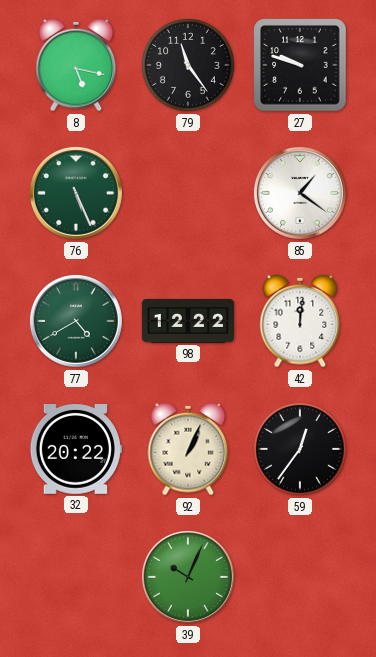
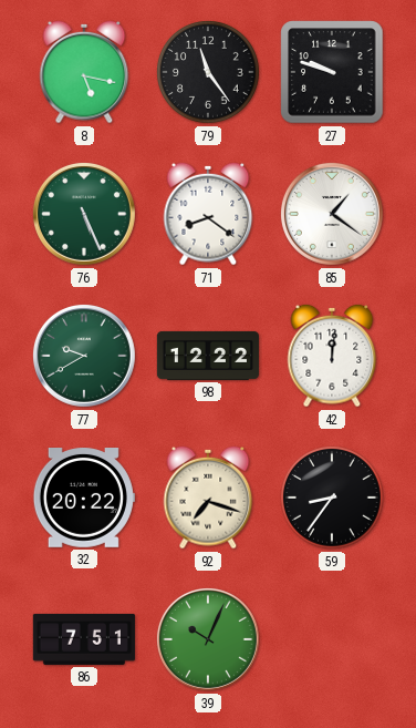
71: none -> 8:21
77: 4:40 -> 9:40
92: 1:04 -> 7:18
59: 12:36 -> 8:36
86: none -> 7:51
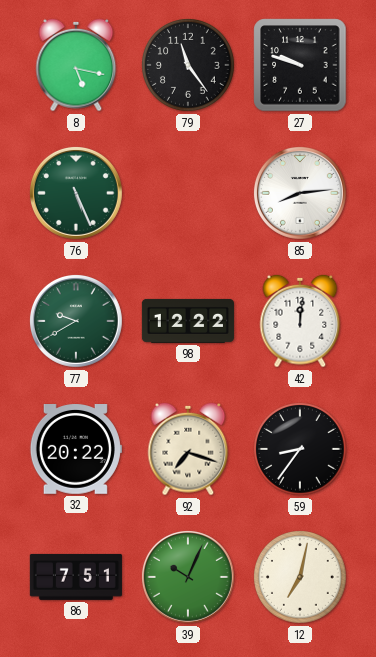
71: 8:21 -> none
85: 1:21 -> 8:14
12: none -> 7:02
